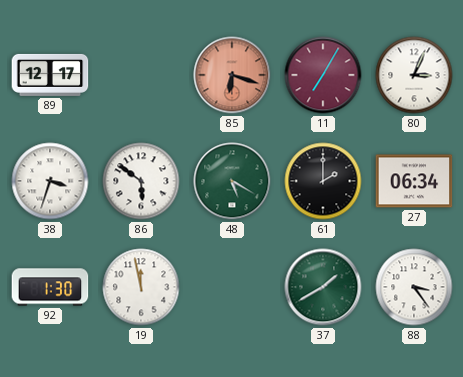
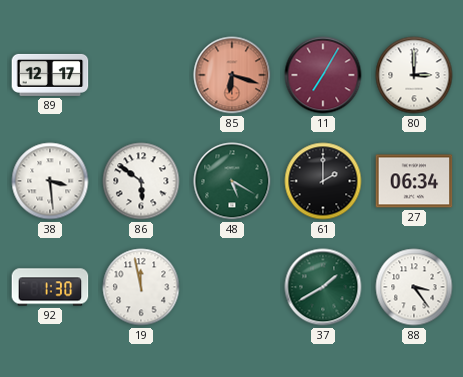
80: 3:04 -> 3:00
38: 3:33 -> 3:29
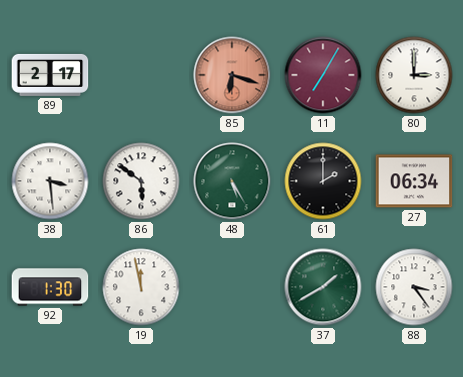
89: 12:17 -> 2:17
48: 5:20 -> 5:25
